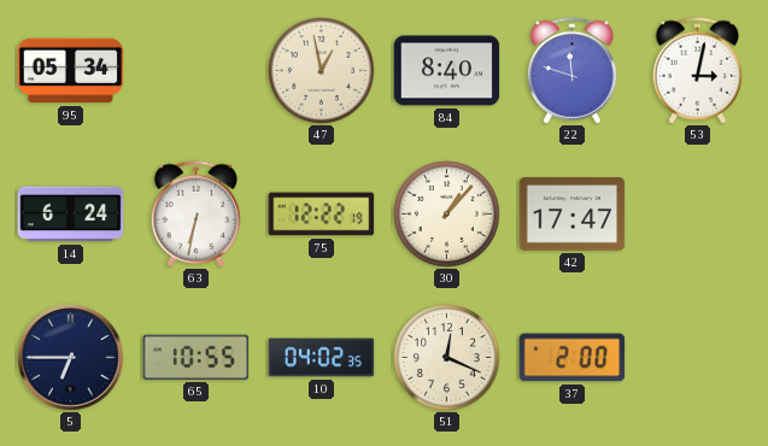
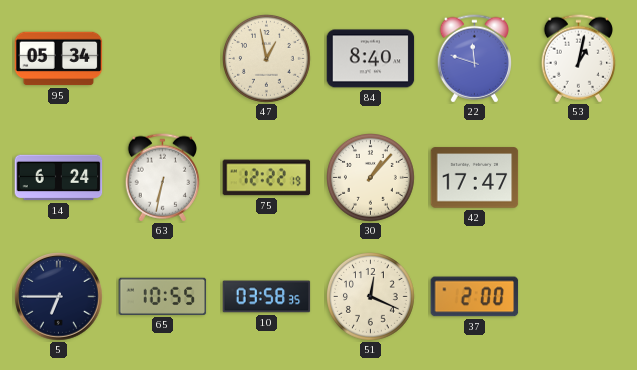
53: 3:02 -> 1:02
10: 04:02 -> 03:58
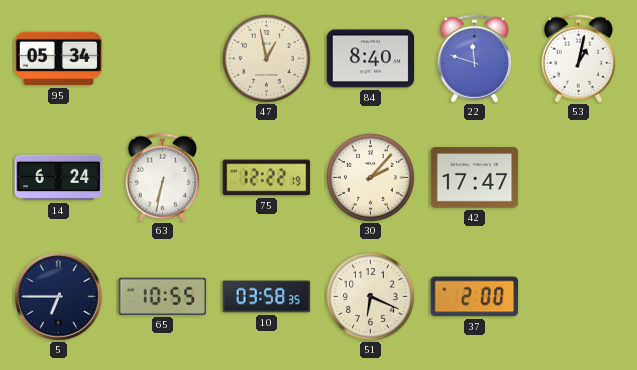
30: 1:07 -> 2:07
51: 12:19 -> 6:19
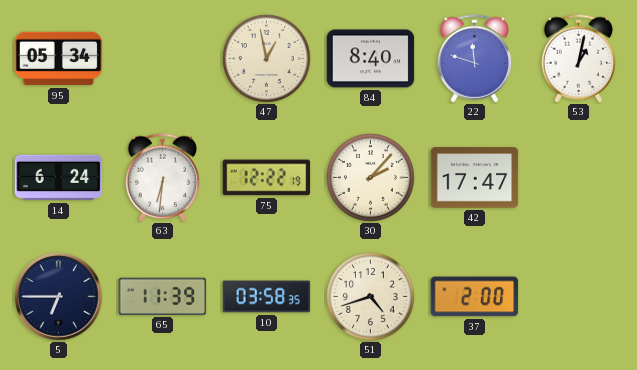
63: 6:32 -> 6:31
65: 10:55 -> 11:39
51: 6:19 -> 4:42
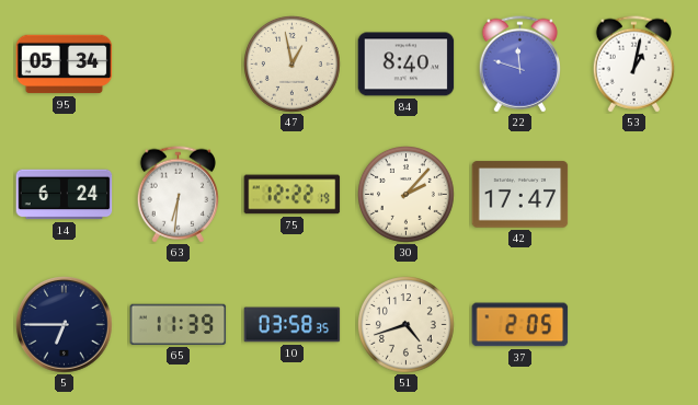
37: 2:00 -> 2:05
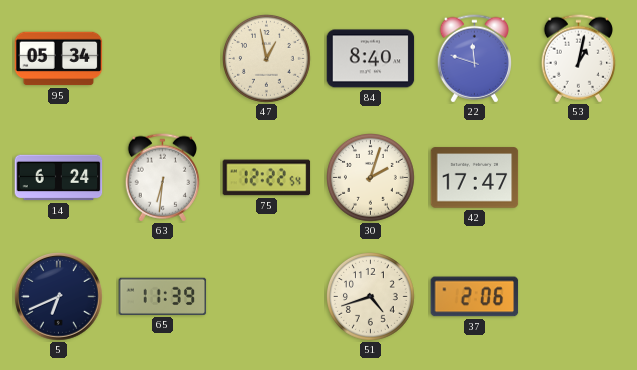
75: 12:22:19 -> 12:22:54
30: 2:07 -> 2:03
5: 6:45 -> 6:41
10: 03:58 -> none
37: 2:05 -> 2:06
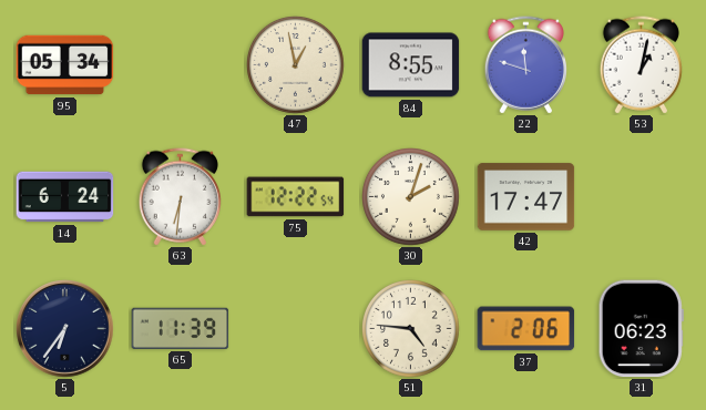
84: 8:40 -> 8:55
5: 6:41 -> 6:36
51: 4:42 -> 4:46
31: none -> 06:23
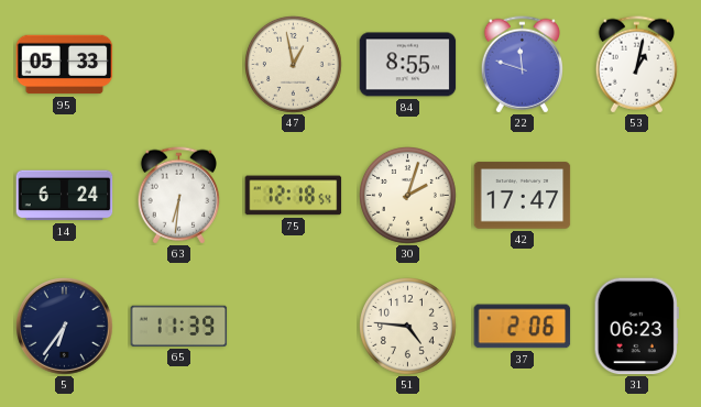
95: 05:34 -> 05:33
75: 12:22 -> 12:18
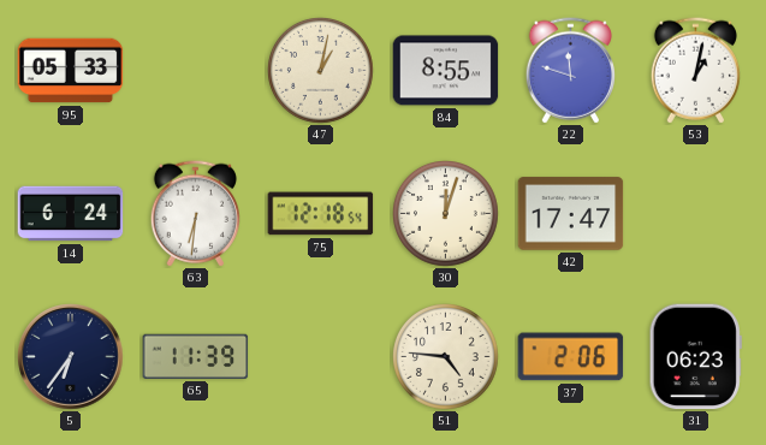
47: 12:58 -> 1:02
30: 2:03 -> 12:03
